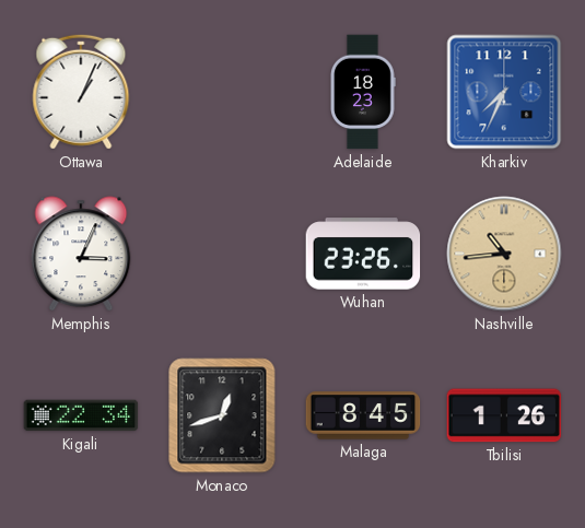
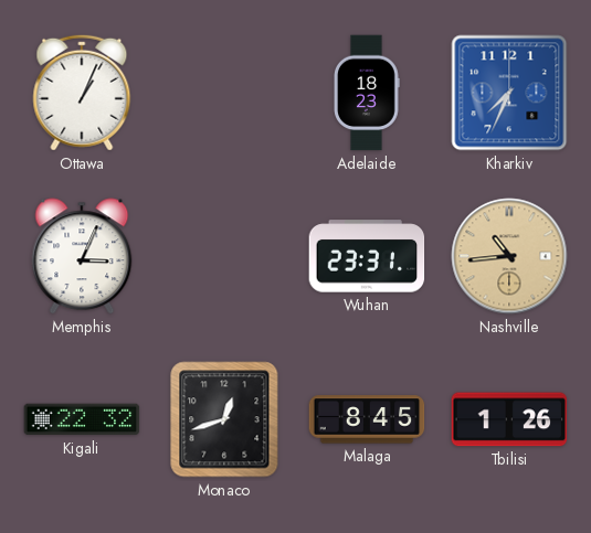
Wuhan: 23:26 -> 23:31
Kigali: 22:34 -> 22:32
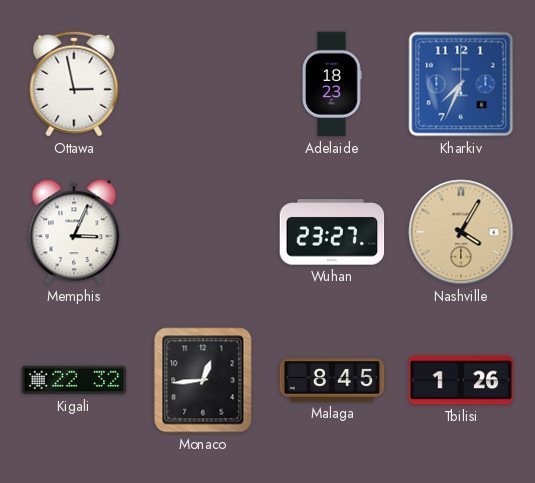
Ottawa: 1:04 -> 2:58
Wuhan: 23:31 -> 23:27
Nashville: 10:44 -> 4:05
Monaco: 12:42 -> 12:44
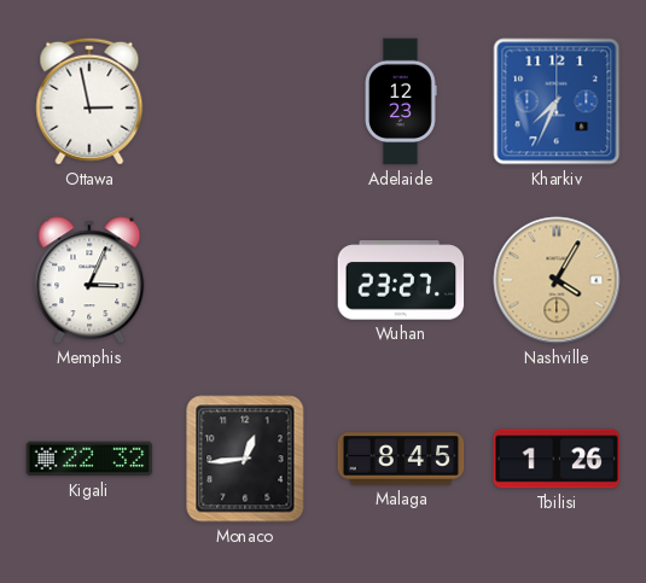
Adelaide: 18:23 -> 12:23
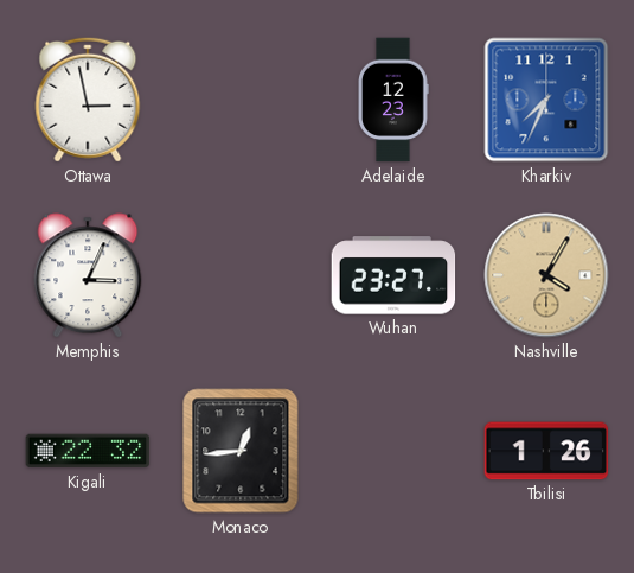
Malaga: 8:45 -> none
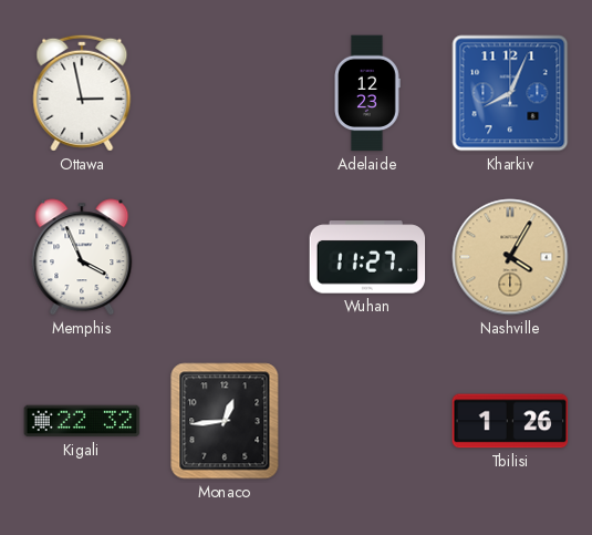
Kharkiv: 7:34 -> 8:04
Memphis: 3:04 -> 3:56
Wuhan: 23:27 -> 11:27
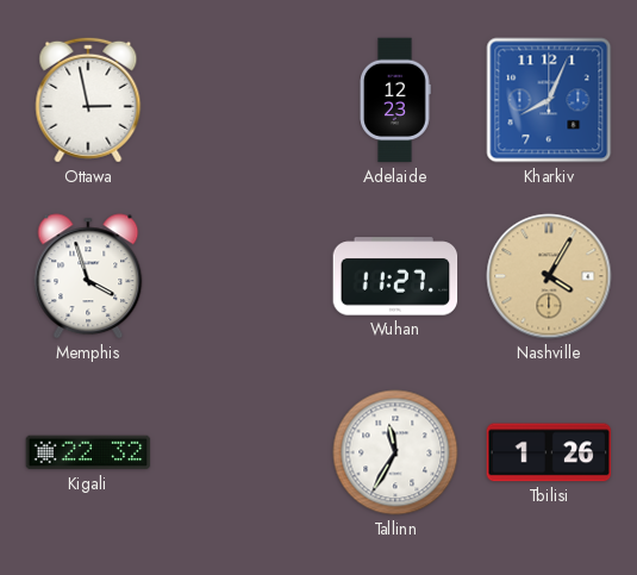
Memphis: 3:56 -> 3:57
Monaco: 12:44 -> none
Tallinn: none -> 11:35
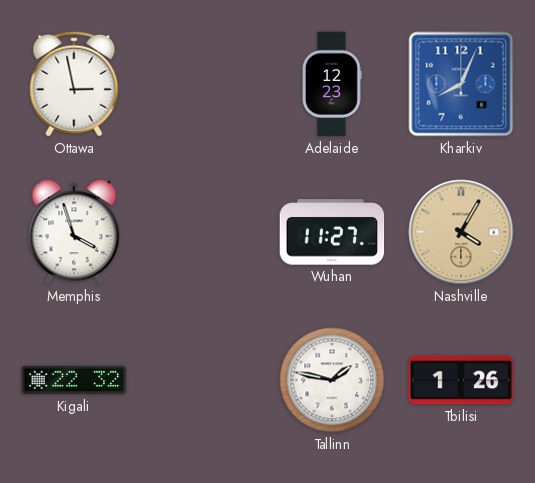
Tallinn: 11:35 -> 1:47
